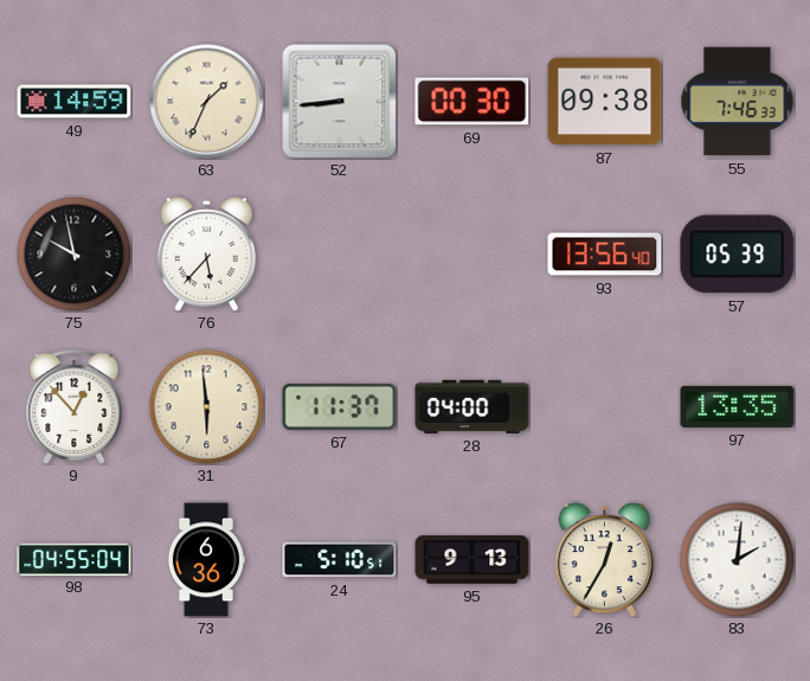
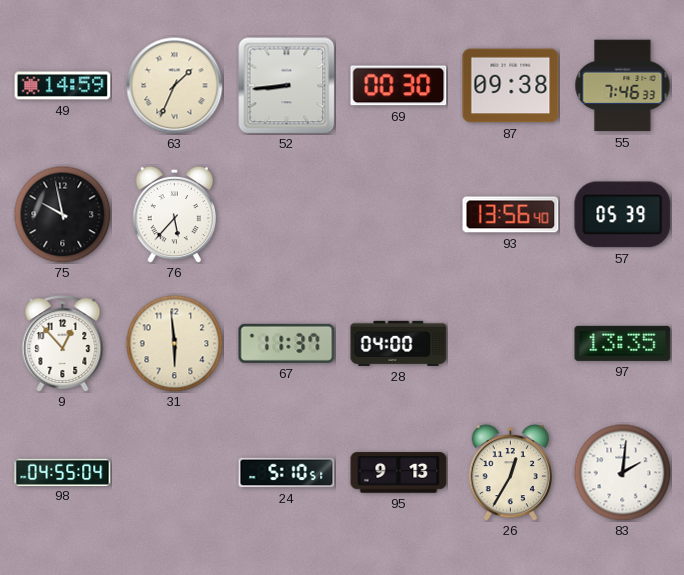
73: 6:36 -> none
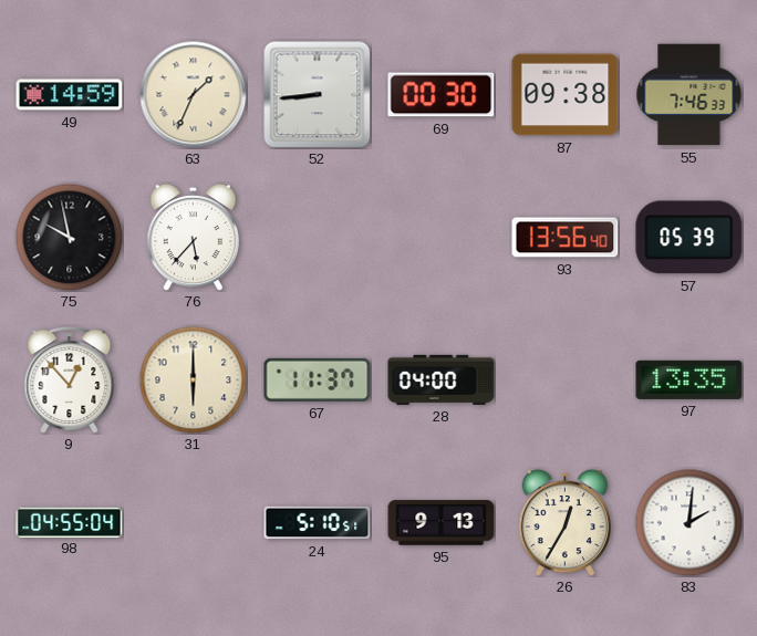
31: 5:59 -> 6:00
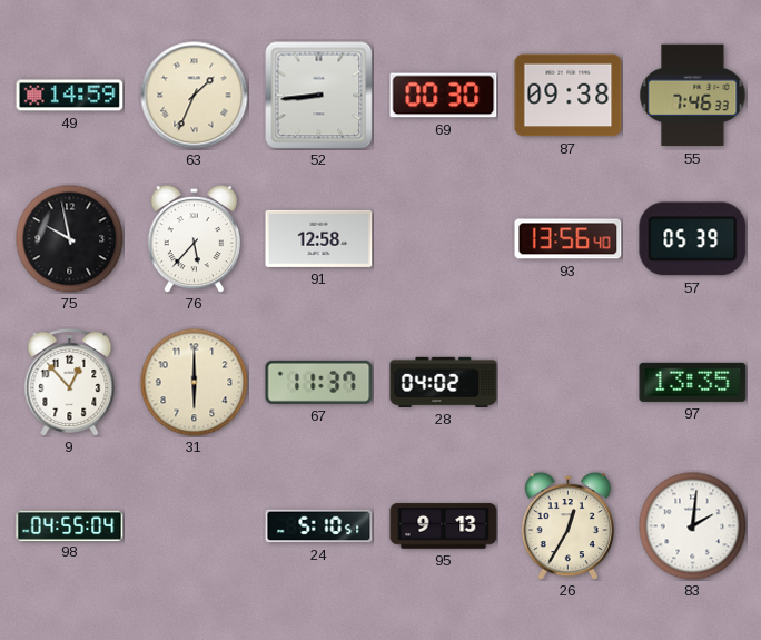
91: none -> 12:58
28: 04:00 -> 04:02
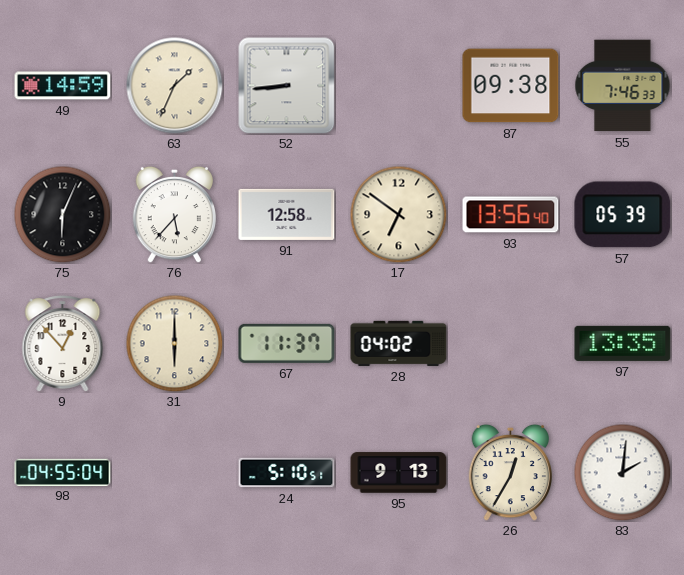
69: 00:30 -> none
75: 9:58 -> 6:04
17: none -> 6:51
